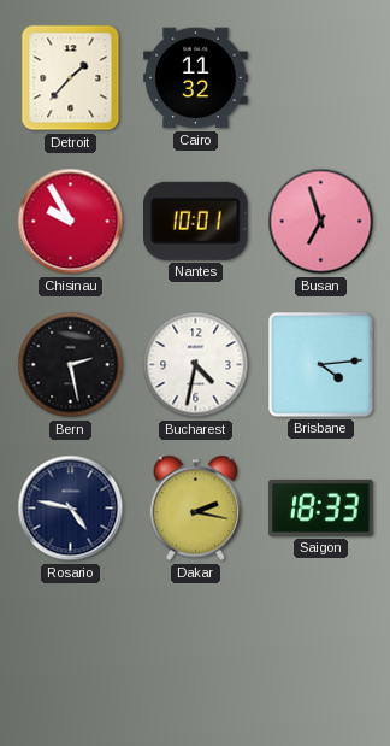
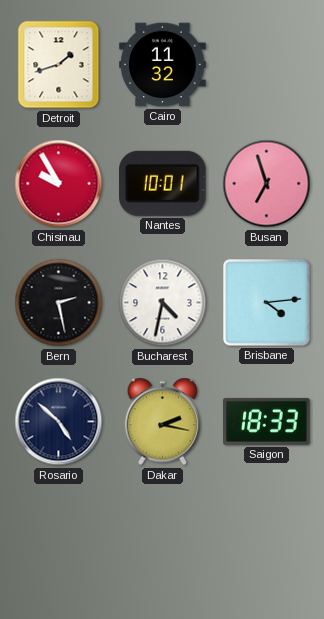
Detroit: 1:37 -> 1:42
Rosario: 4:47 -> 4:52
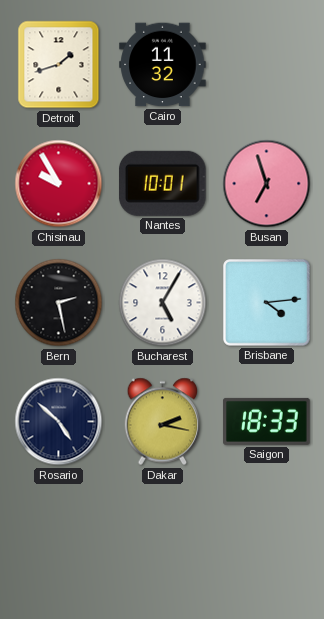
Bucharest: 4:32 -> 5:05
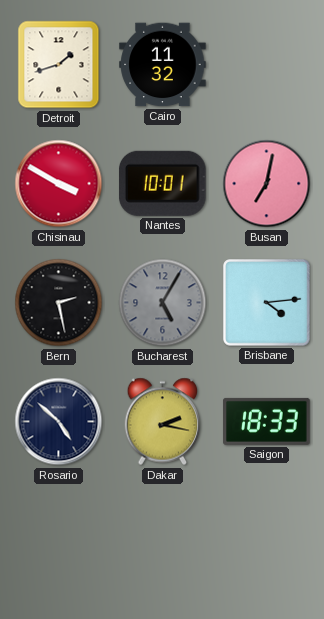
Chisinau: 9:55 -> 3:50
Busan: 6:57 -> 7:02
Bucharest dial: white -> grey
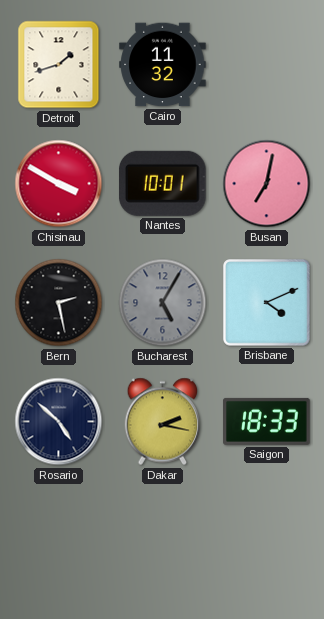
Brisbane: 4:14 -> 4:11
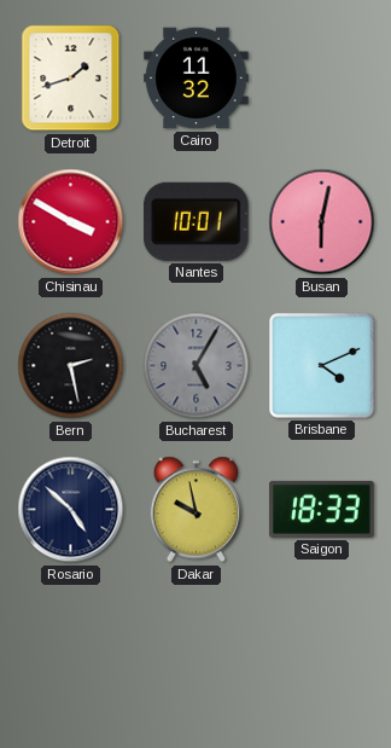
Busan: 7:02 -> 6:02
Dakar: 2:17 -> 9:58
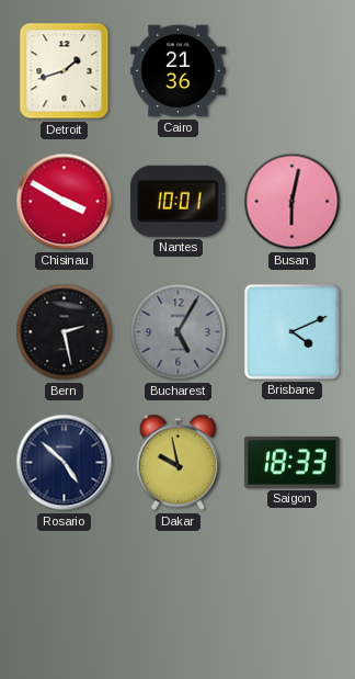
Cairo: 11:32 -> 21:36
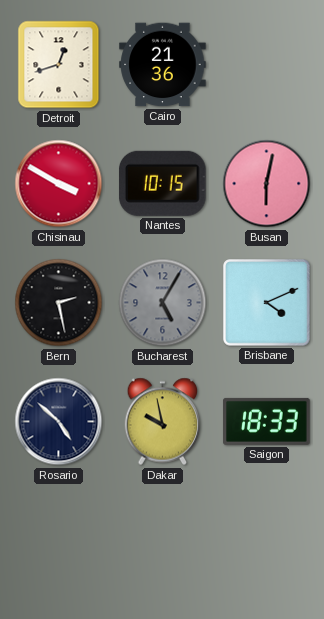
Detroit: 1:42 -> 12:42
Nantes: 10:01 -> 10:15
